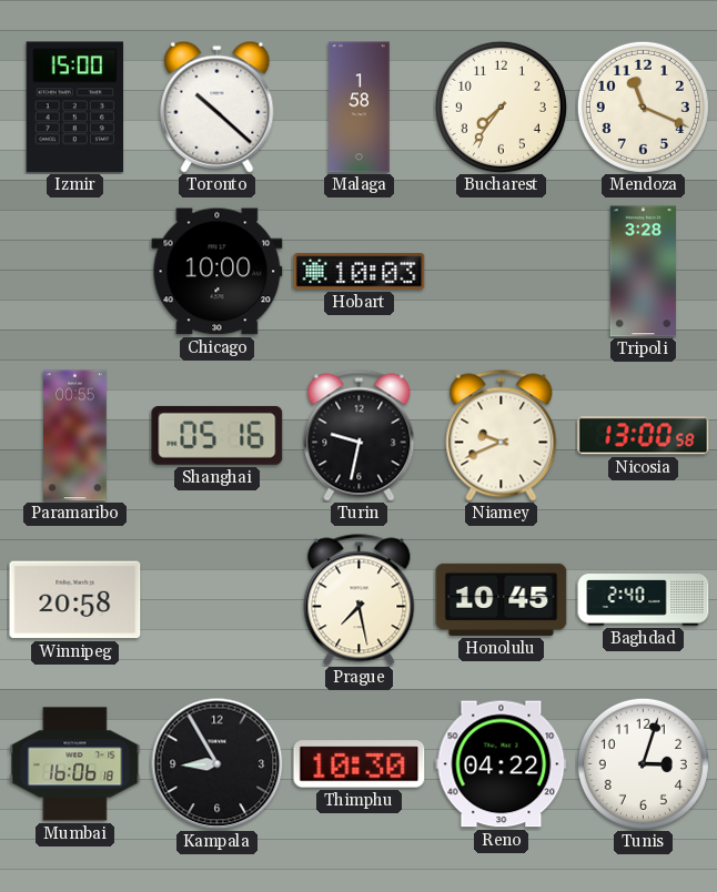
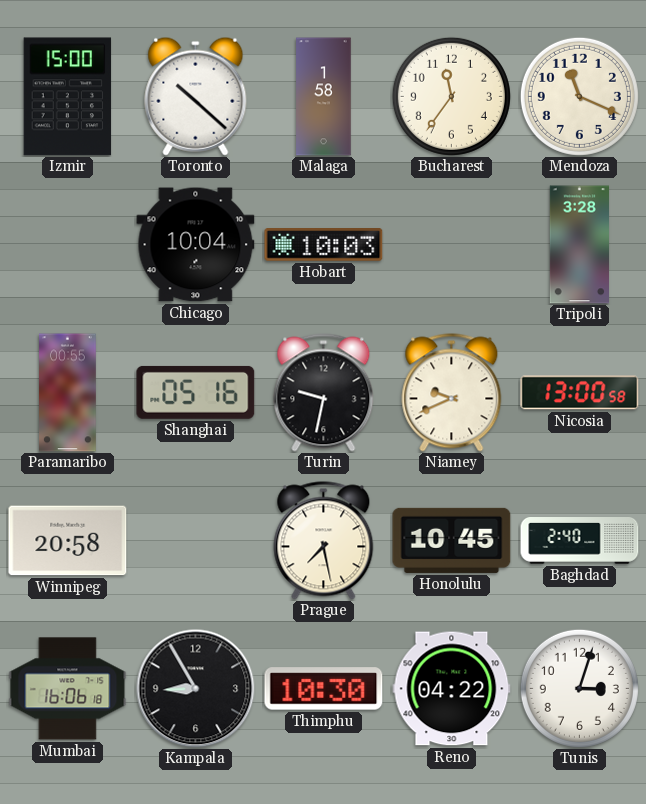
Bucharest: 7:36 -> 11:36
Chicago: 10:00 -> 10:04
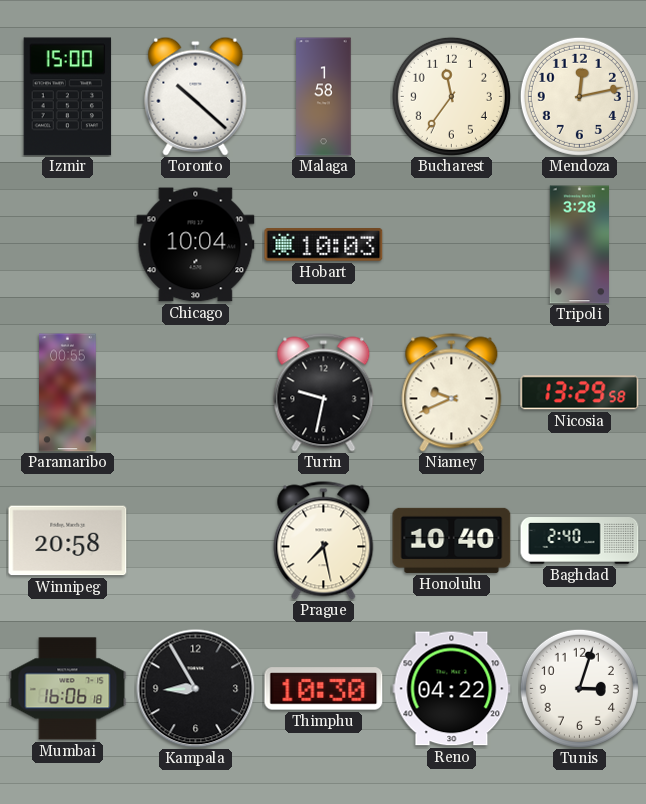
Mendoza: 11:19 -> 12:13
Shanghai: 05:16 -> none
Nicosia: 13:00 -> 13:29
Honolulu: 10:45 -> 10:40
